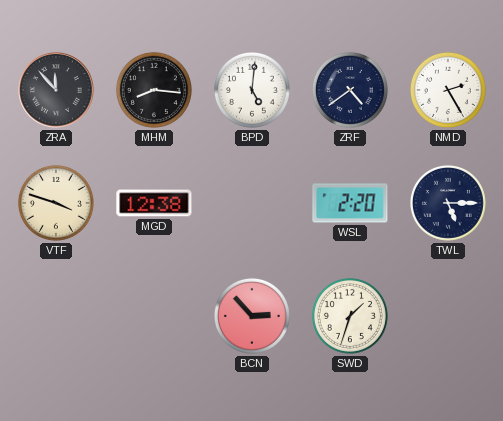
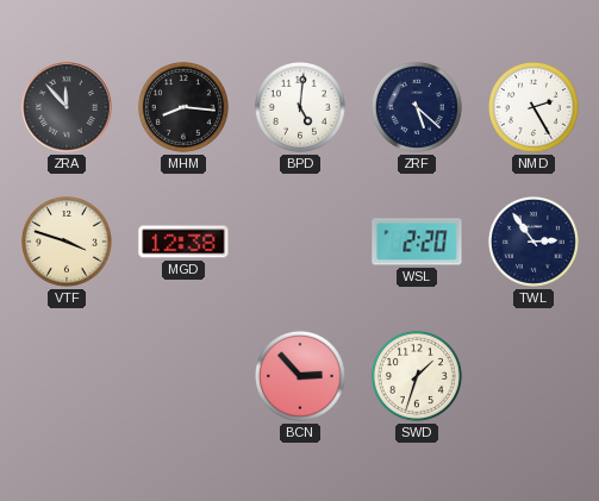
ZRF: 4:39 -> 5:22
TWL: 5:15 -> 2:54
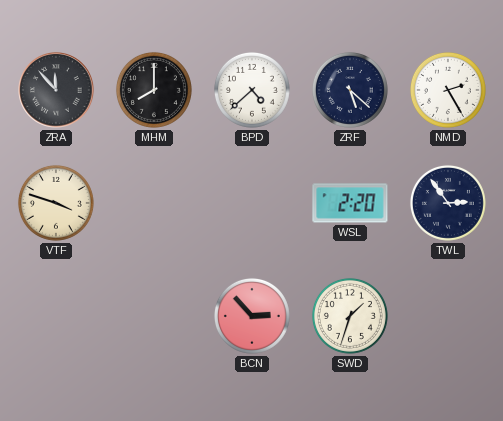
MHM: 8:16 -> 8:00
BPD: 5:01 -> 4:38
MGD: 12:38 -> none
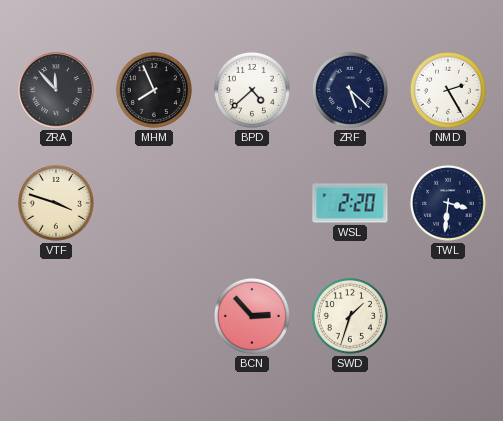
MHM: 8:00 -> 7:56
TWL: 2:54 -> 3:31
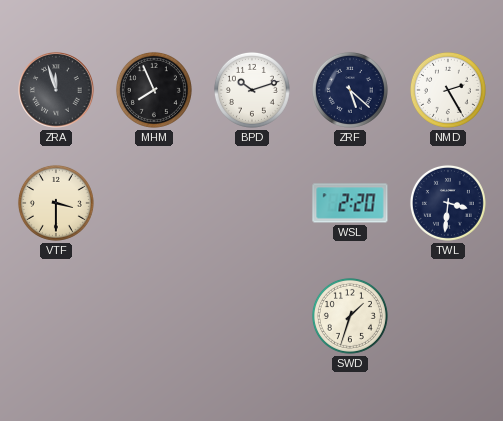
ZRA: 11:53 -> 11:57
BPD: 4:38 -> 10:12
VTF: 3:48 -> 3:30
BCN: 2:53 -> none
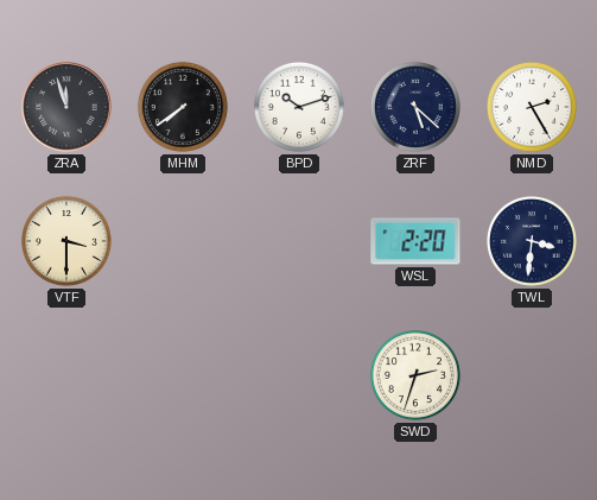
MHM: 7:56 -> 7:39
SWD: 1:33 -> 2:33
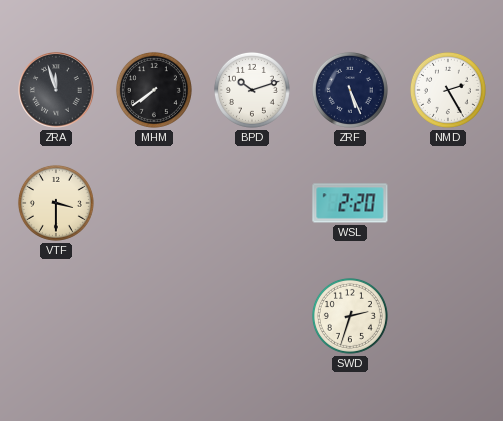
ZRF: 5:22 -> 5:26
TWL: 3:31 -> none
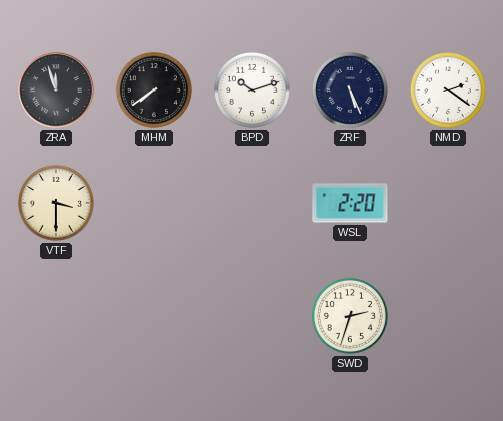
NMD: 2:25 -> 2:21
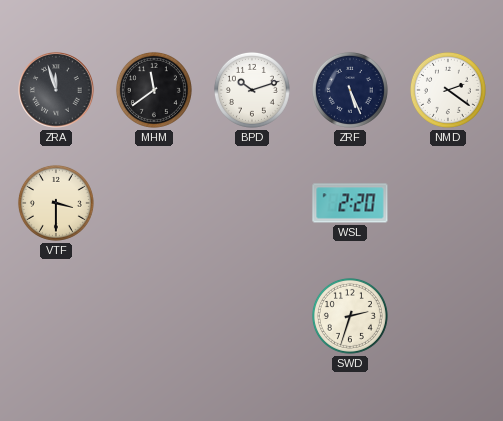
MHM: 7:39 -> 11:39
